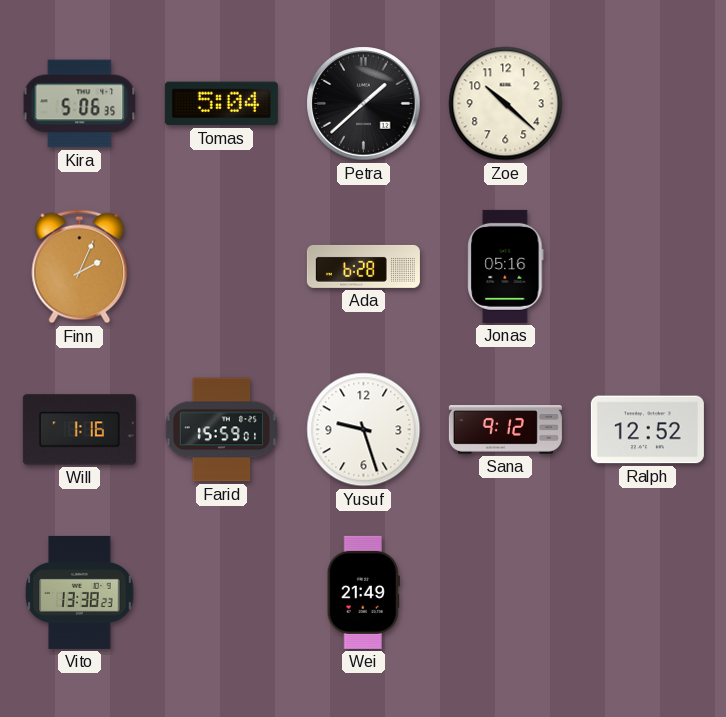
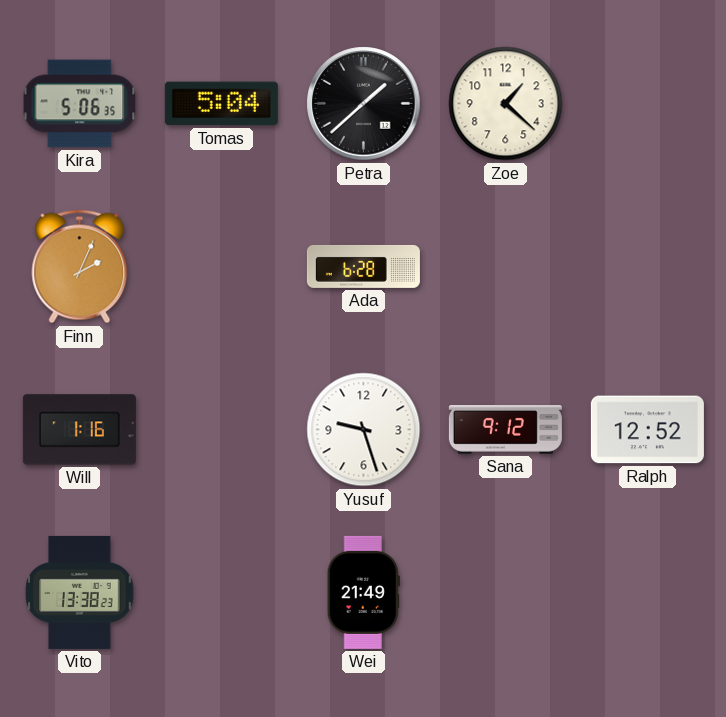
Zoe: 10:22 -> 1:22
Jonas: 05:16 -> none
Farid: 15:59 -> none
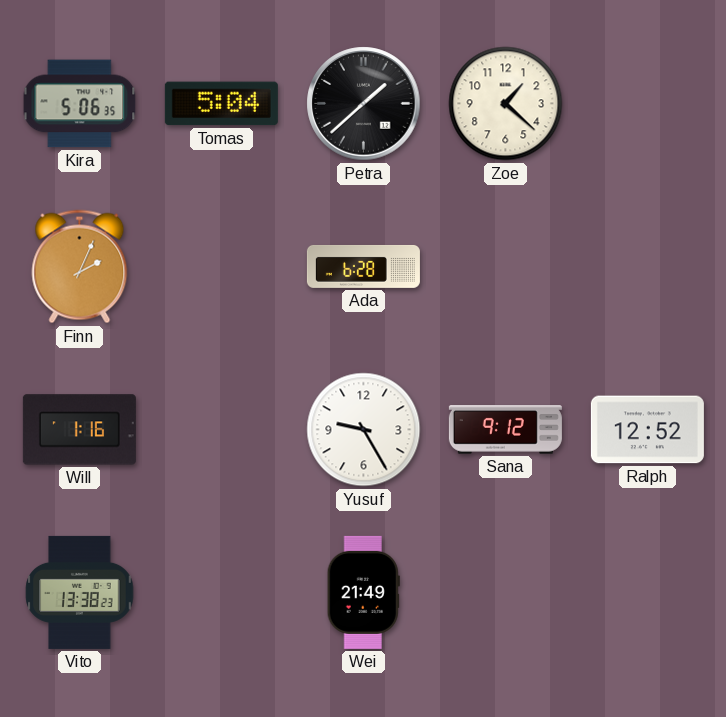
Yusuf: 9:27 -> 9:25
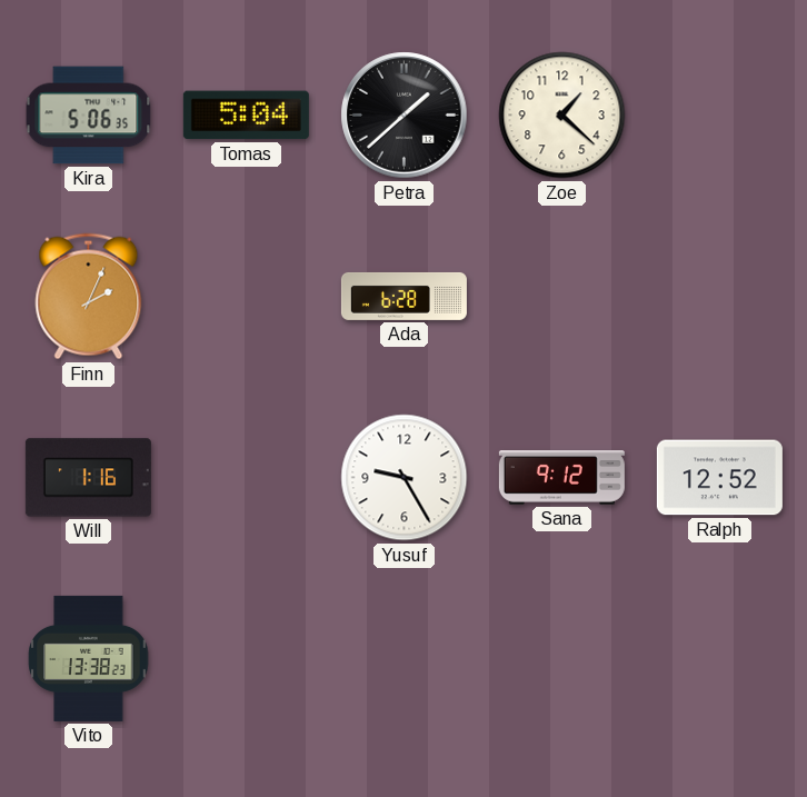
Wei: 21:49 -> none
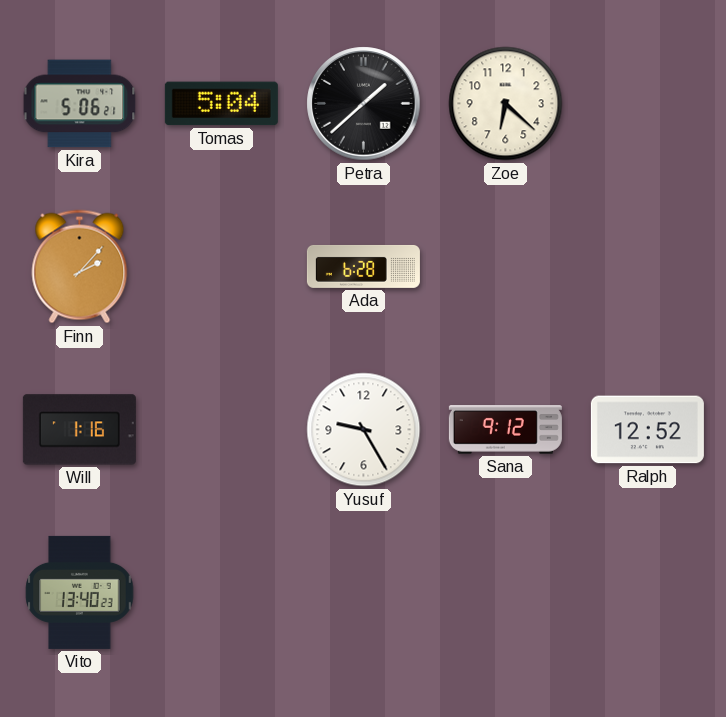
Kira: 5:06:35 -> 5:06:21
Zoe: 1:22 -> 6:22
Finn: 2:04 -> 2:07
Vito: 13:38 -> 13:40
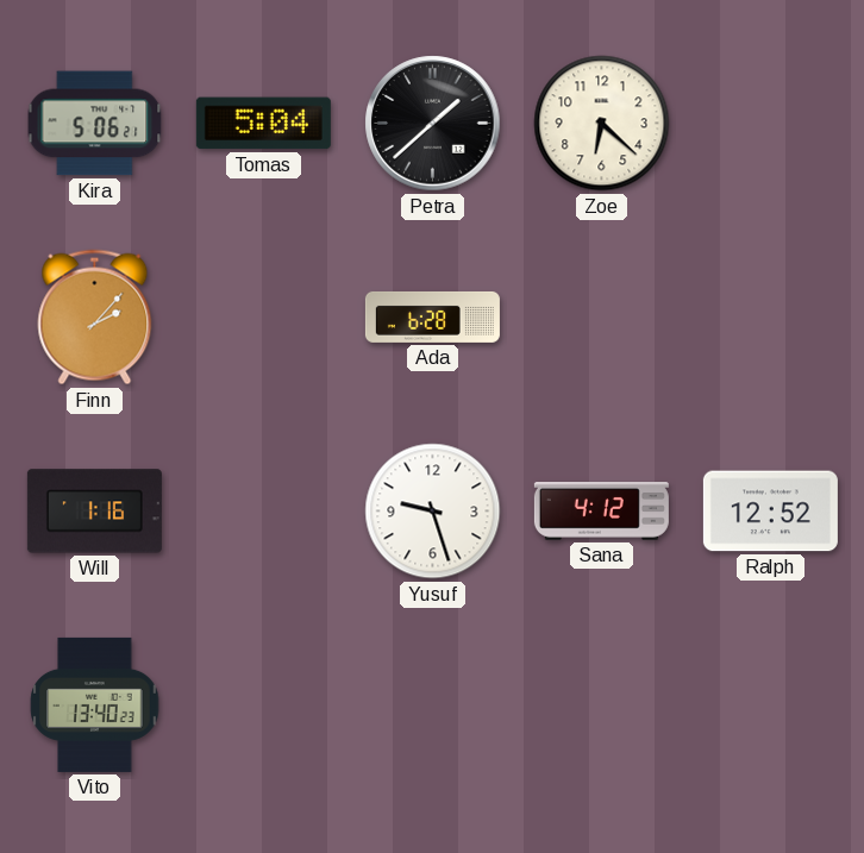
Yusuf: 9:25 -> 9:27
Sana: 9:12 -> 4:12
